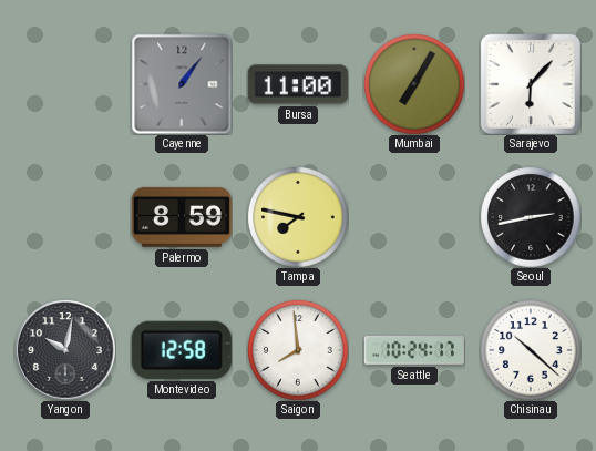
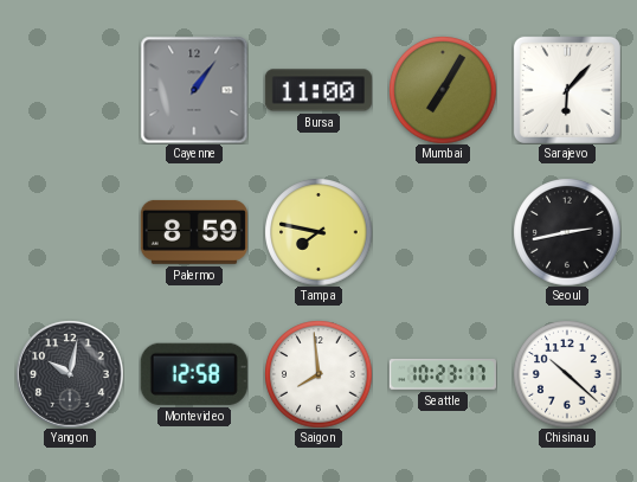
Seattle: 10:24 -> 10:23
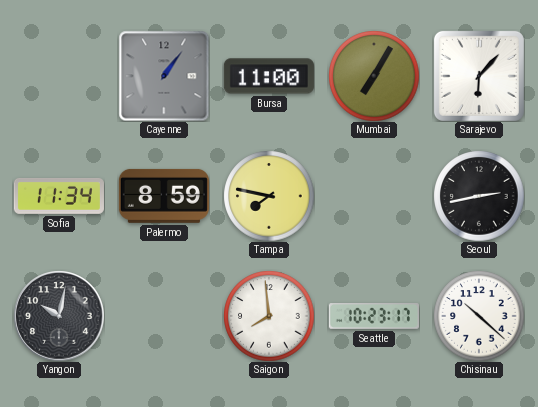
Sofia: none -> 11:34
Montevideo: 12:58 -> none
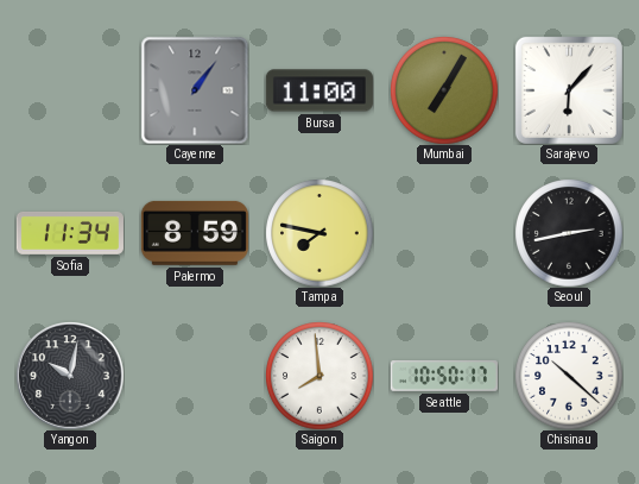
Seattle: 10:23 -> 10:50
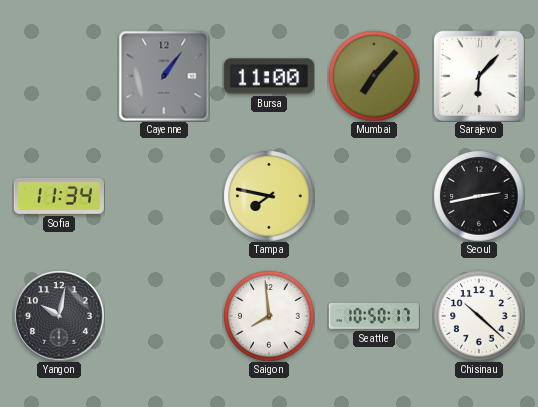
Mumbai: 7:05 -> 7:07
Palermo: 8:59 -> none
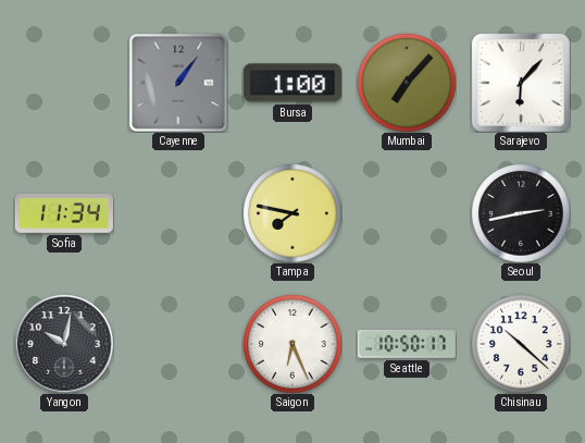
Bursa: 11:00 -> 1:00
Saigon: 7:59 -> 6:26
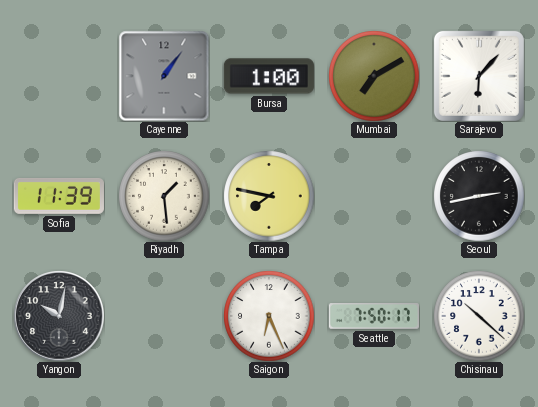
Mumbai: 7:07 -> 7:10
Sofia: 11:34 -> 11:39
Riyadh: none -> 1:29
Seattle: 10:50 -> 7:50
